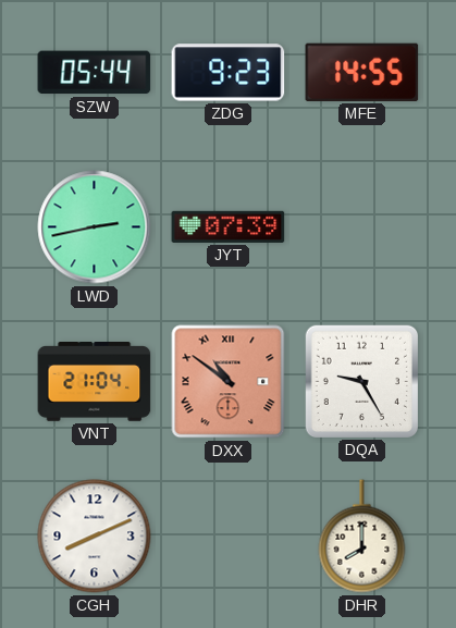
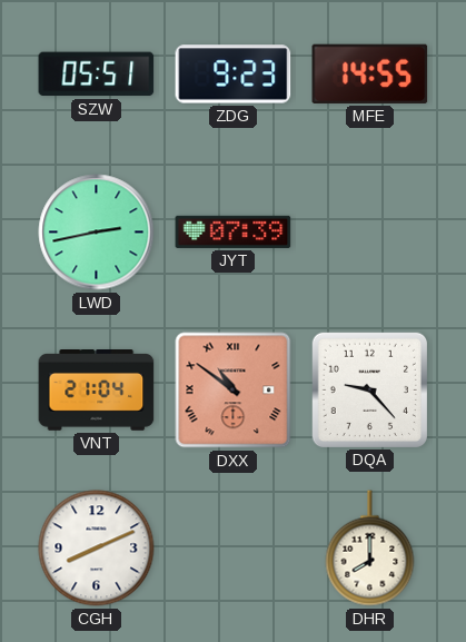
SZW: 05:44 -> 05:51
DQA: 9:25 -> 9:23
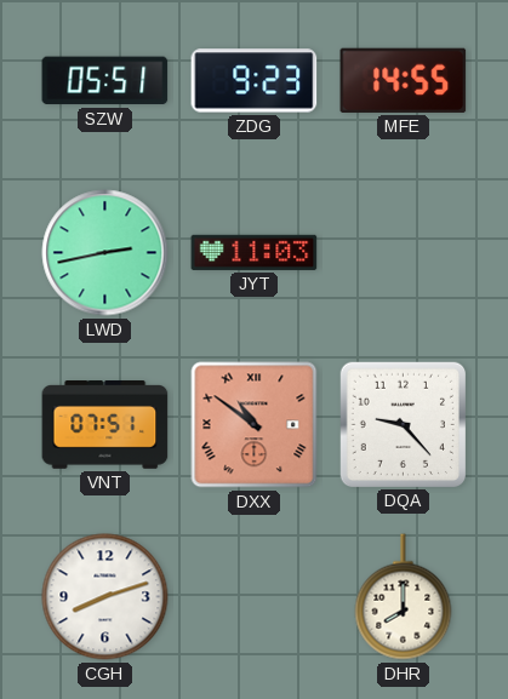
JYT: 07:39 -> 11:03
VNT: 21:04 -> 07:51
CGH: 8:11 -> 8:12
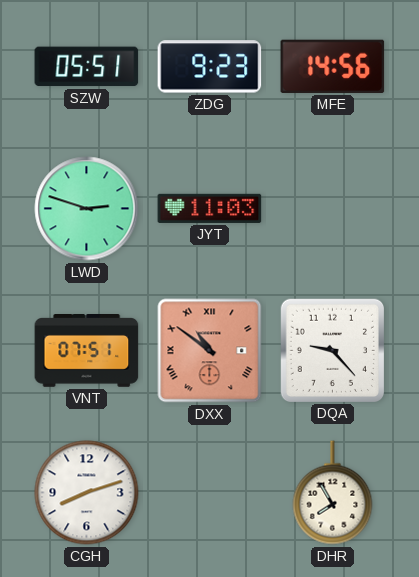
MFE: 14:55 -> 14:56
LWD: 2:43 -> 2:48
DHR: 8:00 -> 7:55
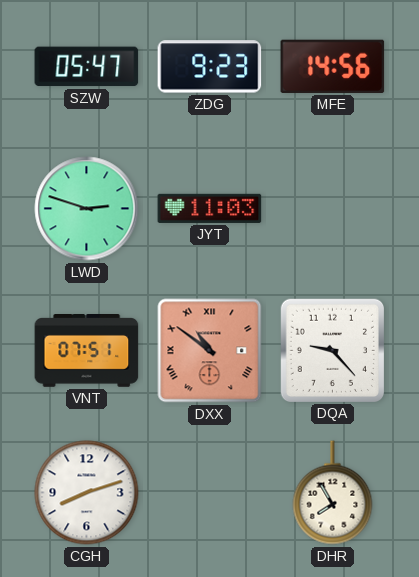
SZW: 05:51 -> 05:47
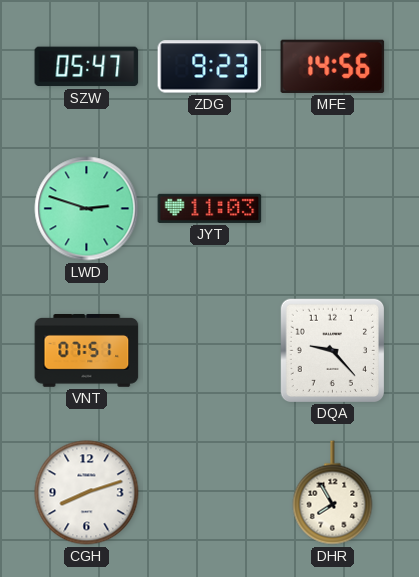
DXX: 10:51 -> none
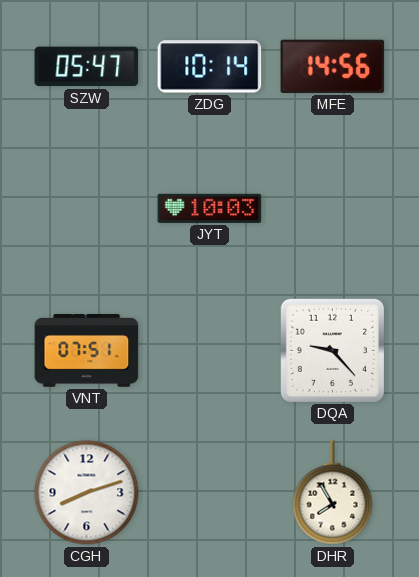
ZDG: 9:23 -> 10:14
LWD: 2:48 -> none
JYT: 11:03 -> 10:03
